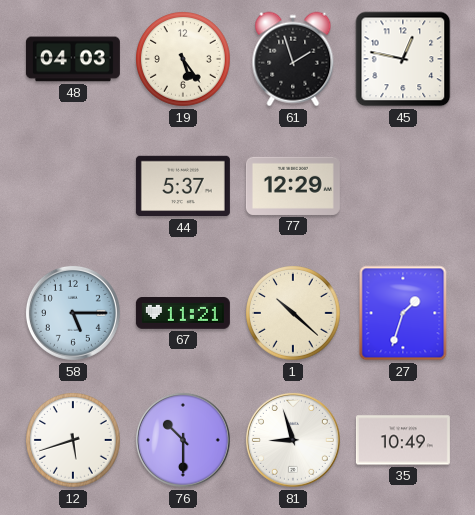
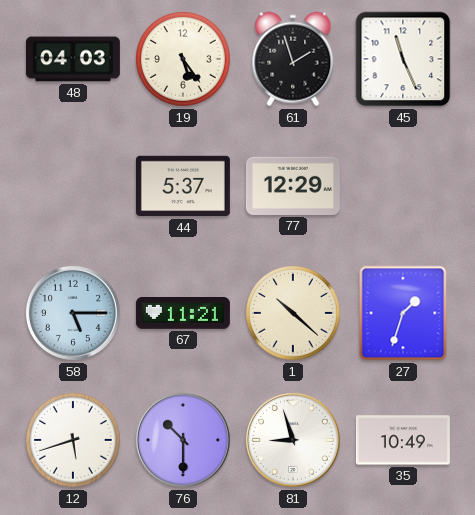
45: 12:47 -> 11:26
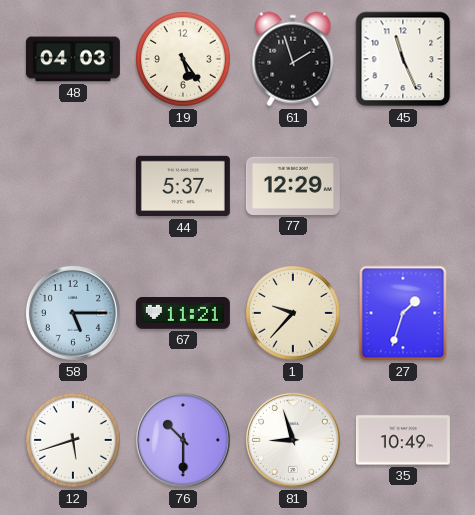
1: 10:22 -> 9:37
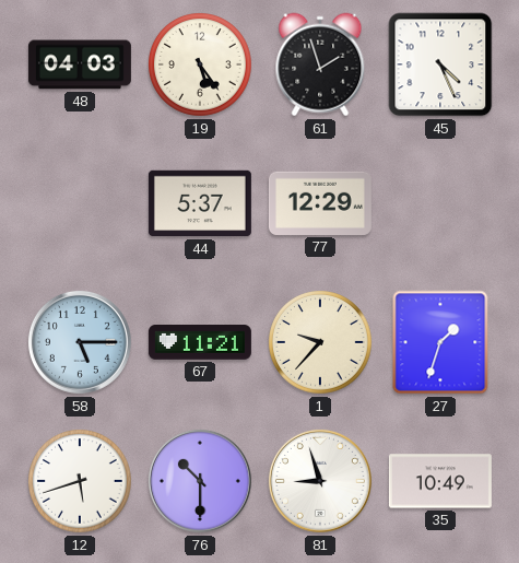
45: 11:26 -> 4:26
